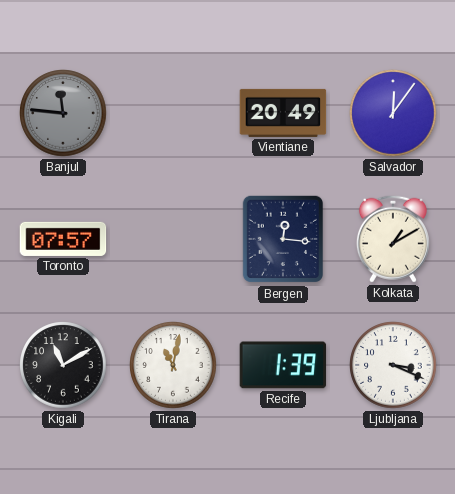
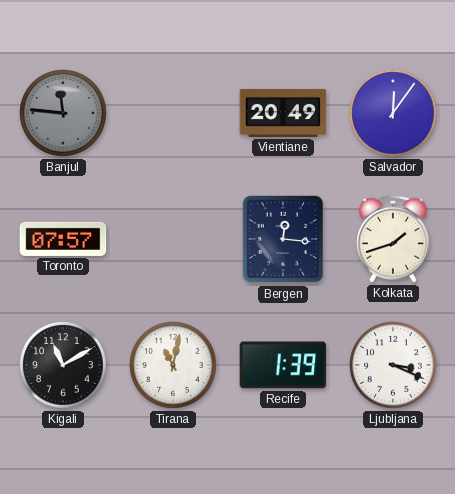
Kolkata: 1:10 -> 1:42
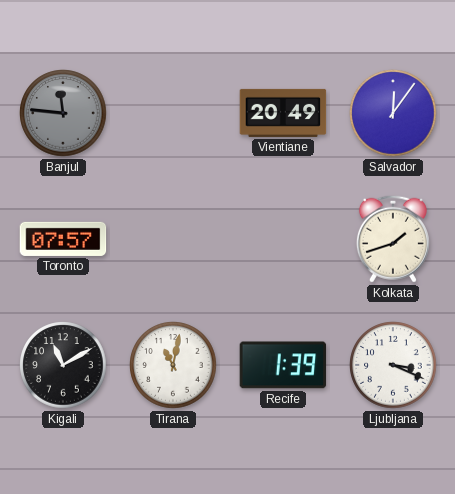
Bergen: 12:16 -> none
